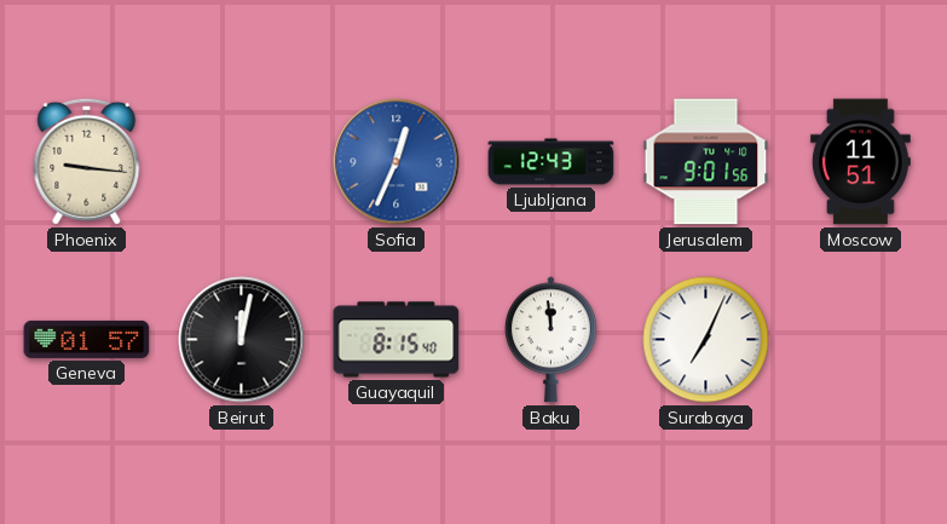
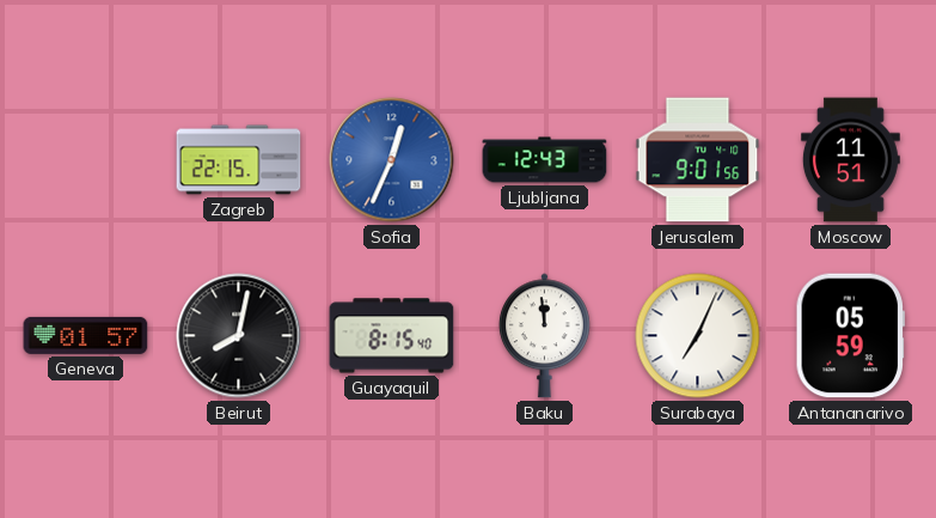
Phoenix: 9:16 -> none
Zagreb: none -> 22:15
Beirut: 12:02 -> 8:02
Antananarivo: none -> 05:59
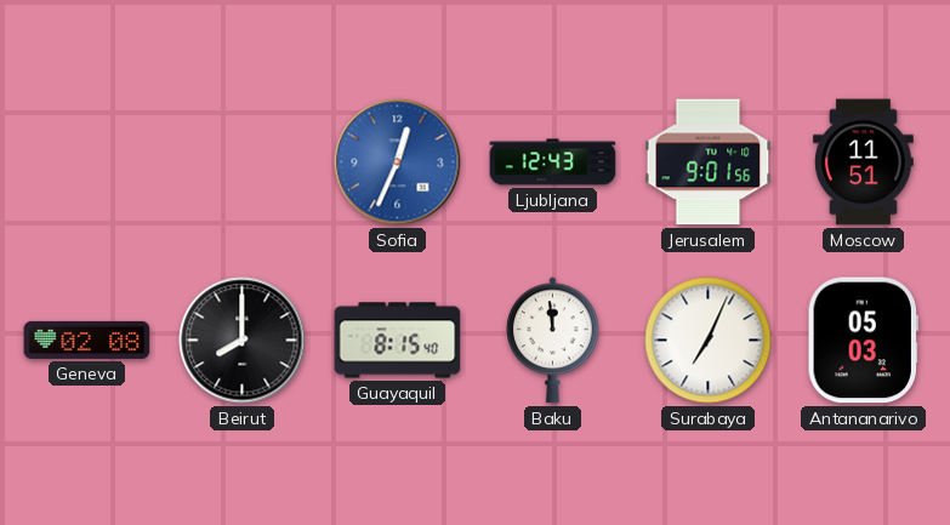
Zagreb: 22:15 -> none
Geneva: 01:57 -> 02:08
Beirut: 8:02 -> 8:00
Antananarivo: 05:59 -> 05:03
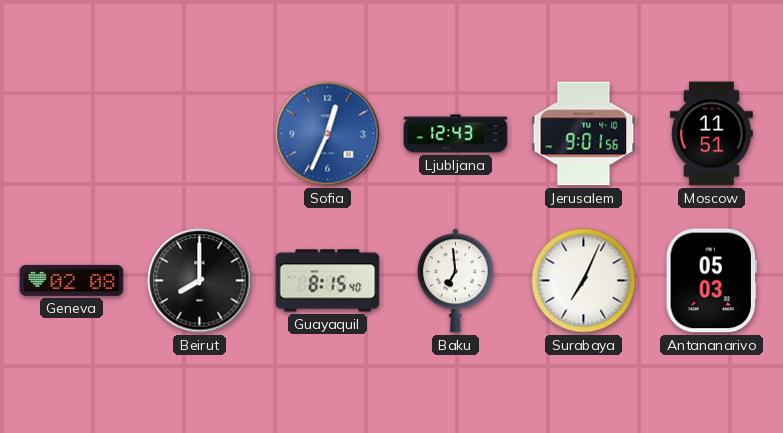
Baku: 11:59 -> 6:59
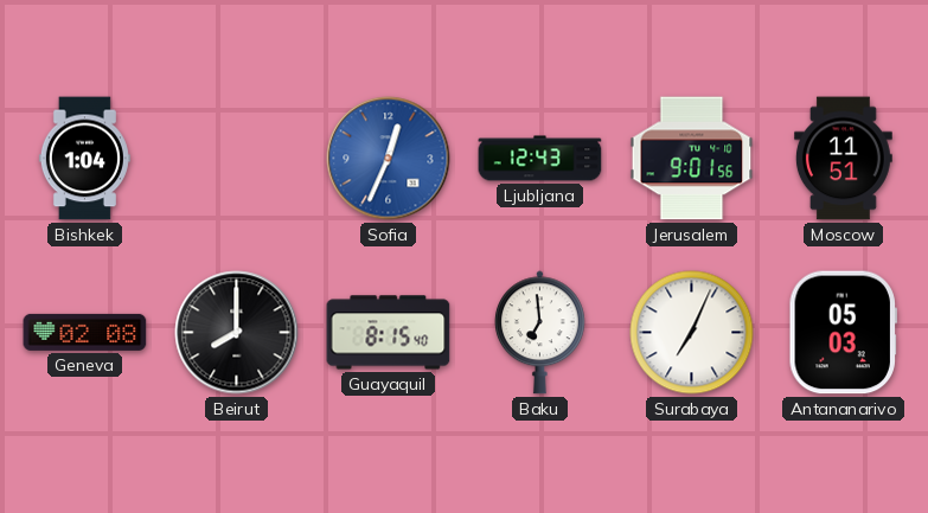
Bishkek: none -> 1:04
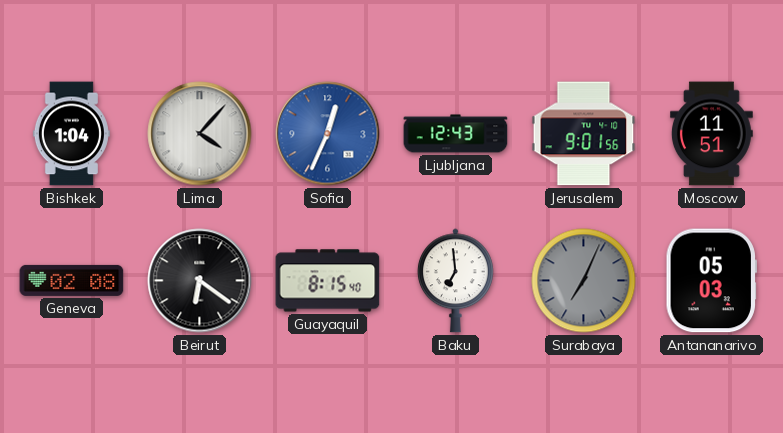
Lima: none -> 4:07
Beirut: 8:00 -> 6:21
Surabaya dial: white -> grey
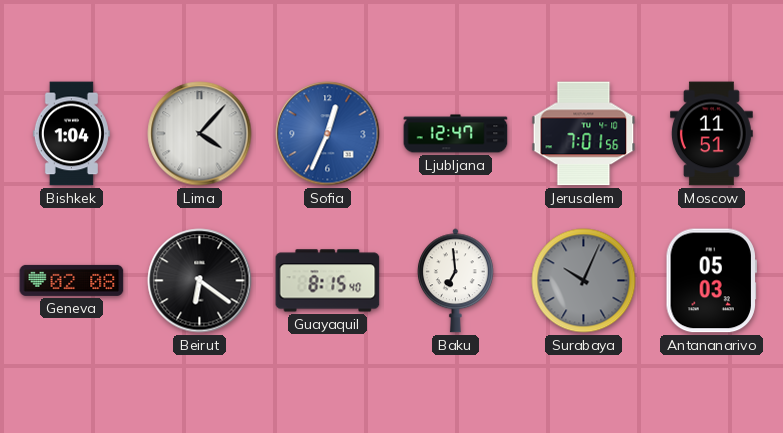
Ljubljana: 12:43 -> 12:47
Jerusalem: 9:01 -> 7:01
Surabaya: 7:04 -> 10:04
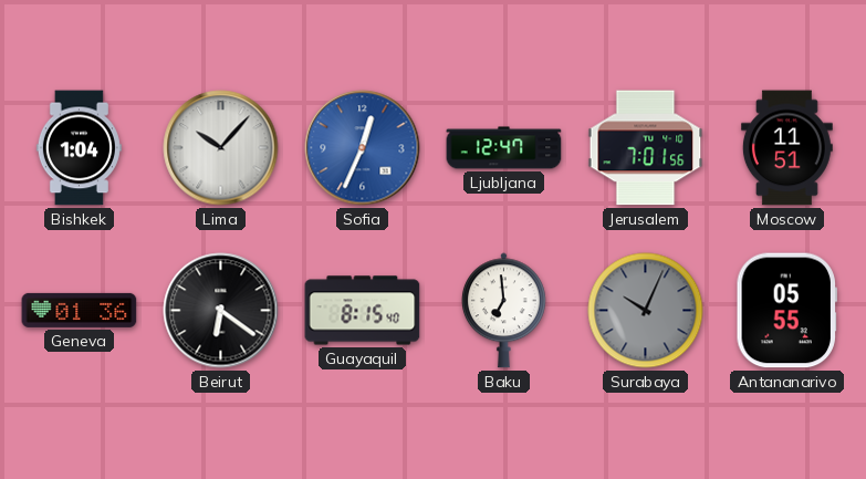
Lima: 4:07 -> 10:07
Geneva: 02:08 -> 01:36
Antananarivo: 05:03 -> 05:55
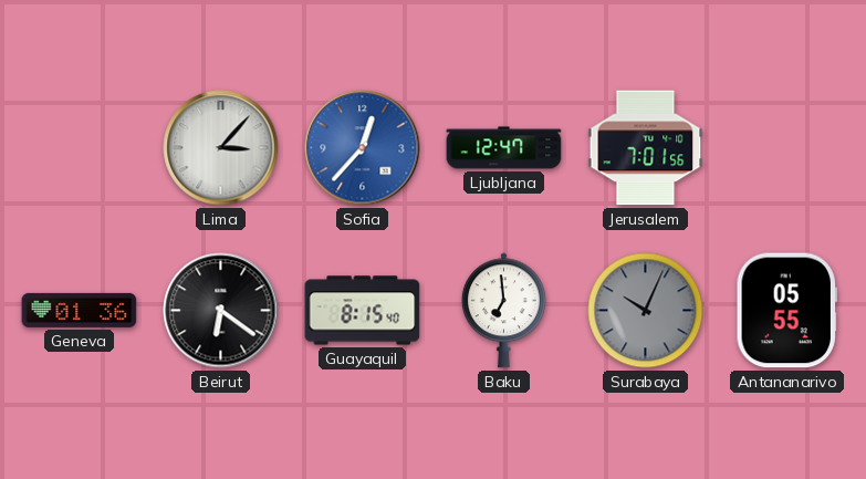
Bishkek: 1:04 -> none
Lima: 10:07 -> 3:07
Sofia: 12:34 -> 12:37
Moscow: 11:51 -> none
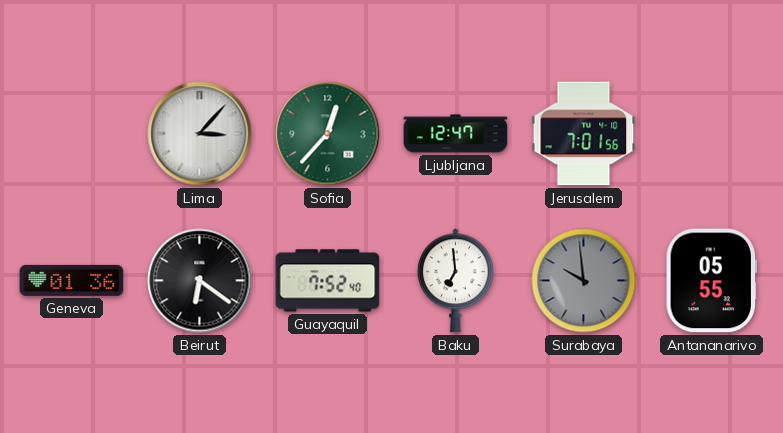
Sofia dial: blue -> green
Guayaquil: 8:15 -> 7:52
Surabaya: 10:04 -> 9:59
